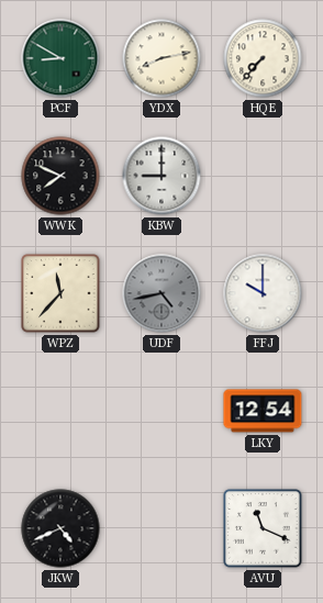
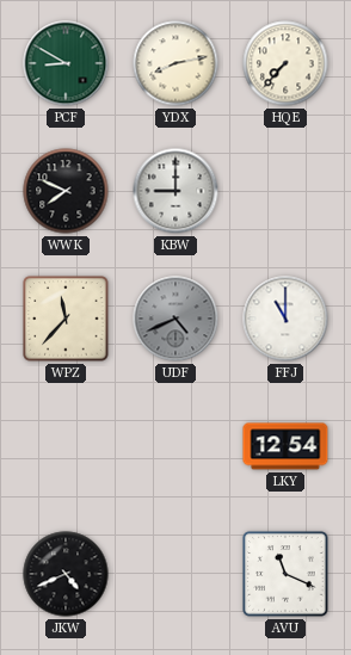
UDF: 4:43 -> 4:41
FFJ: 10:00 -> 11:00
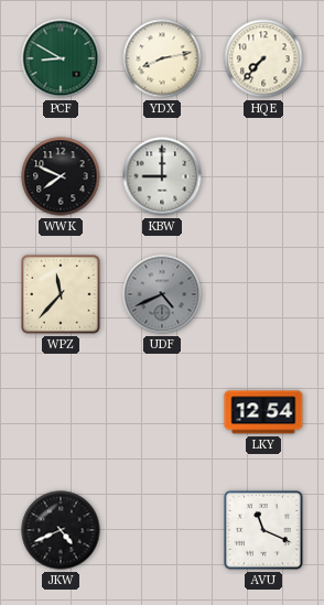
FFJ: 11:00 -> none
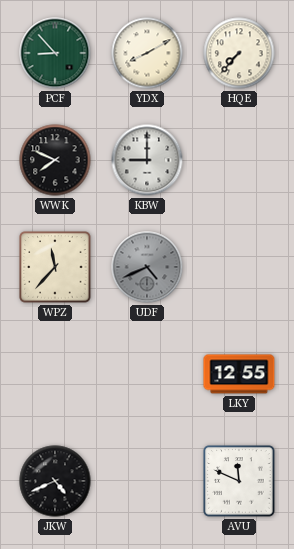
PCF: 8:50 -> 8:53
YDX: 8:13 -> 8:10
LKY: 12:54 -> 12:55
AVU: 11:19 -> 11:49
